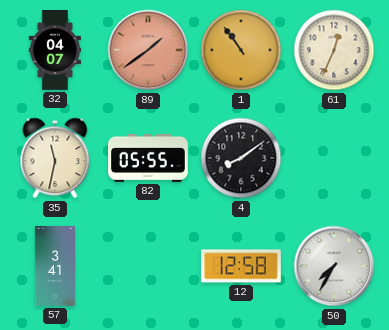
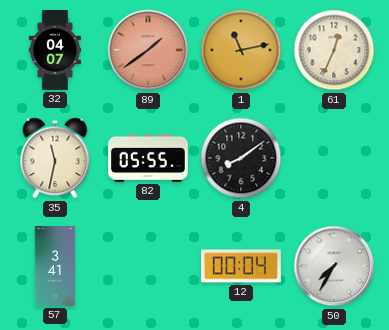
1: 10:54 -> 11:13
12: 12:58 -> 00:04
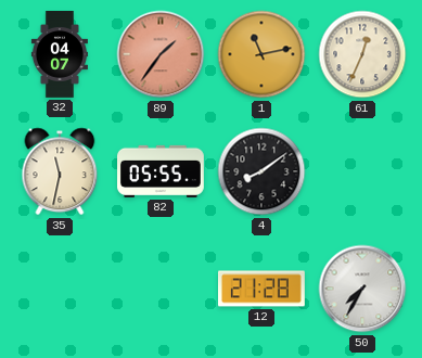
89: 1:39 -> 1:36
57: 3:41 -> none
12: 00:04 -> 21:28
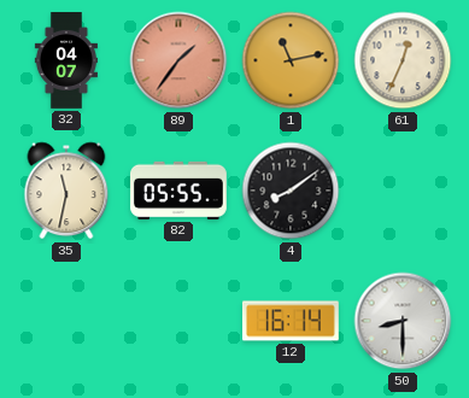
12: 21:28 -> 16:14
50: 7:35 -> 8:30
